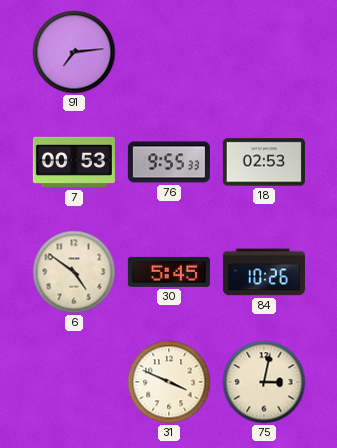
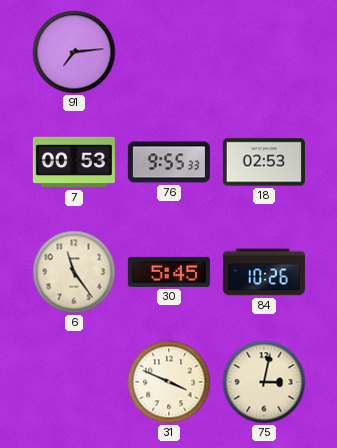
6: 4:51 -> 11:24
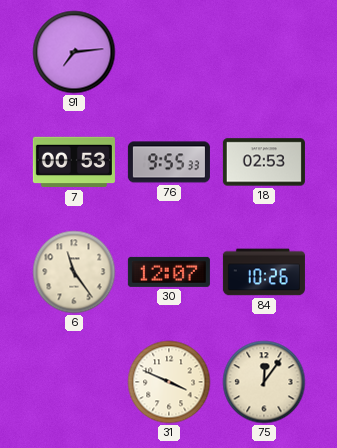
30: 5:45 -> 12:07
75: 3:02 -> 12:06
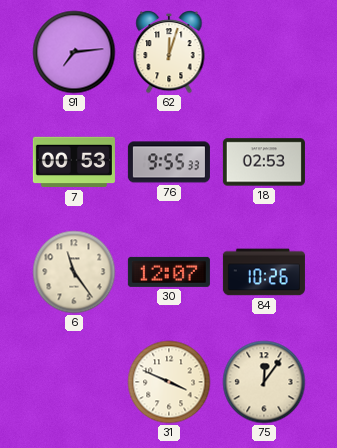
62: none -> 12:03
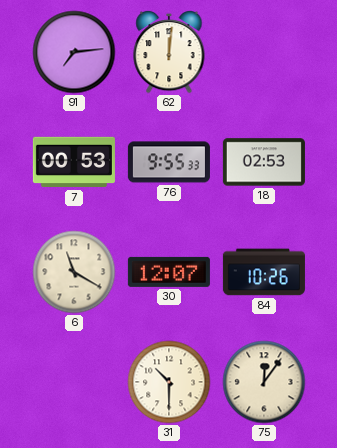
62: 12:03 -> 12:01
6: 11:24 -> 11:20
31: 3:49 -> 10:30
